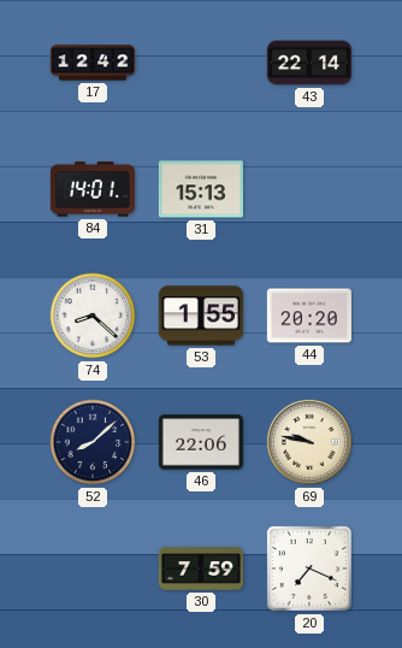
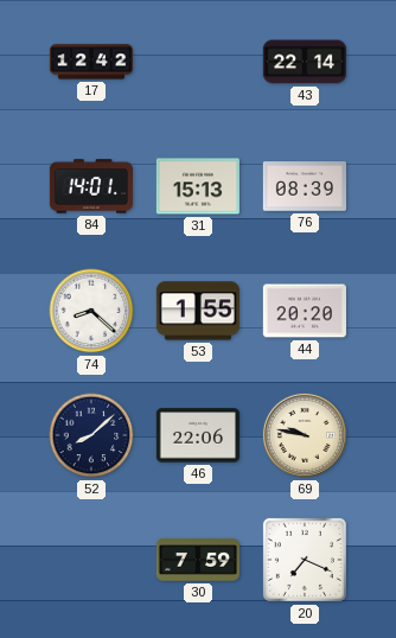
76: none -> 08:39
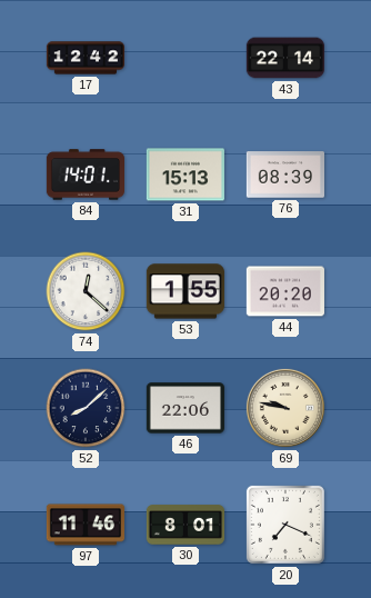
74: 8:22 -> 12:22
97: none -> 11:46
30: 7:59 -> 8:01
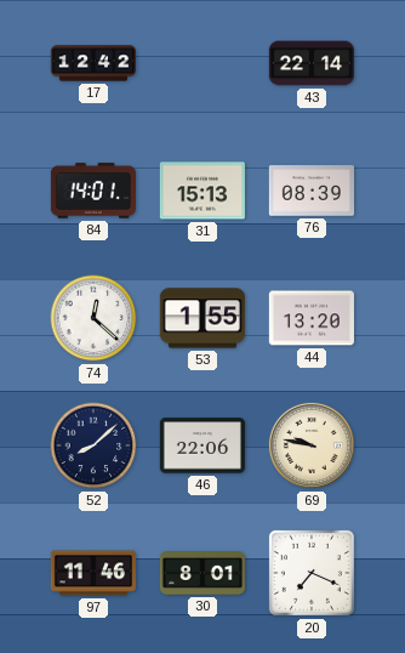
44: 20:20 -> 13:20
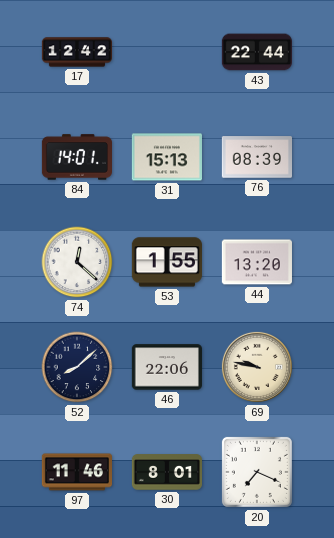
43: 22:14 -> 22:44
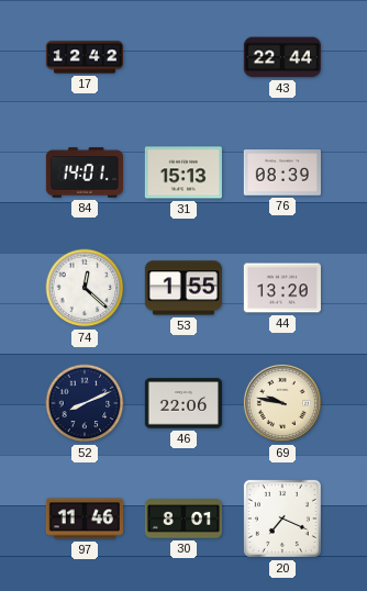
52: 8:08 -> 8:11
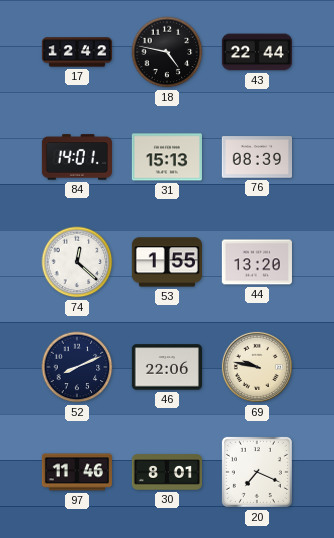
18: none -> 4:47
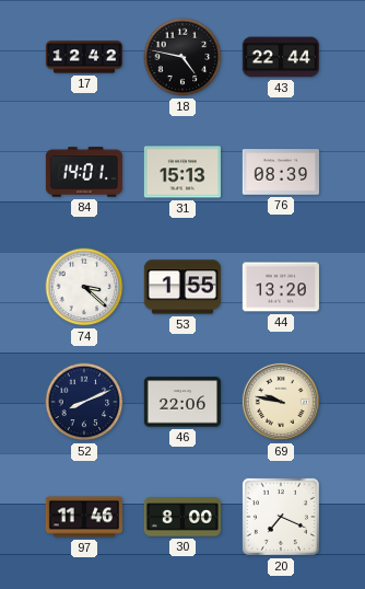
74: 12:22 -> 3:22
30: 8:01 -> 8:00
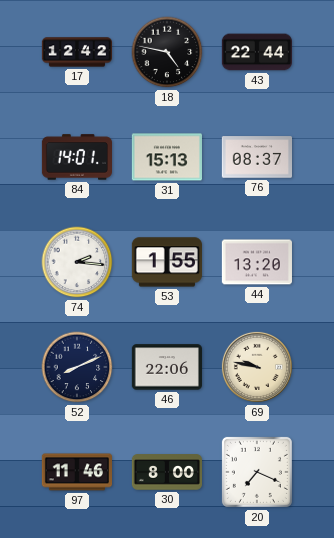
76: 08:39 -> 08:37
74: 3:22 -> 2:16
